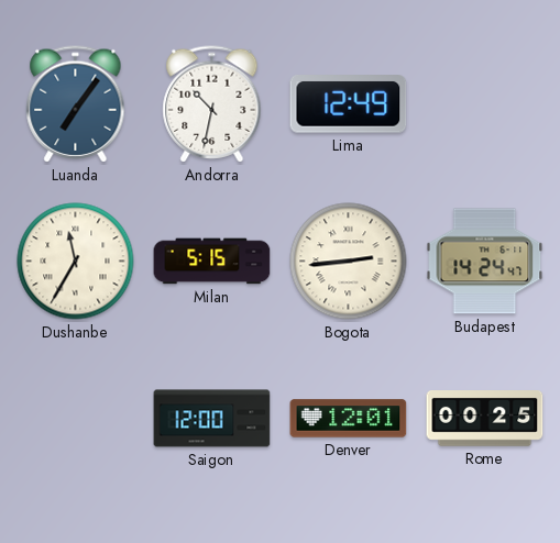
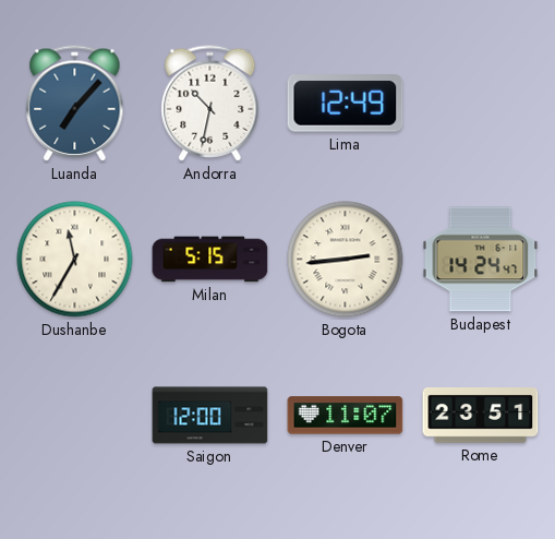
Luanda: 7:06 -> 7:07
Denver: 12:01 -> 11:07
Rome: 00:25 -> 23:51
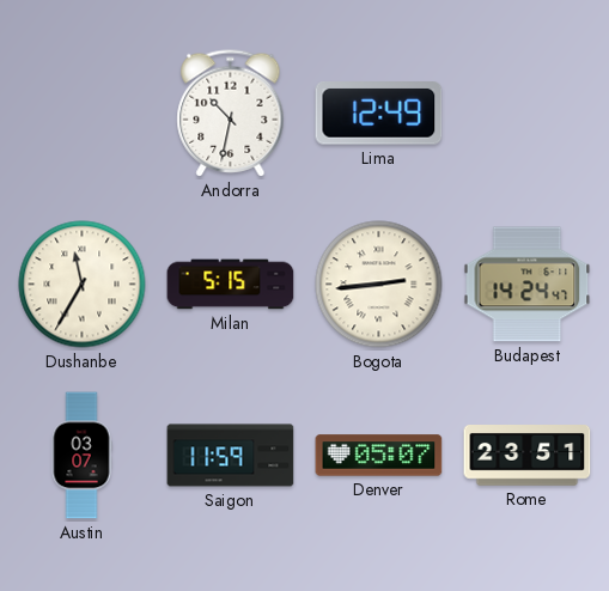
Luanda: 7:07 -> none
Austin: none -> 03:07
Saigon: 12:00 -> 11:59
Denver: 11:07 -> 05:07
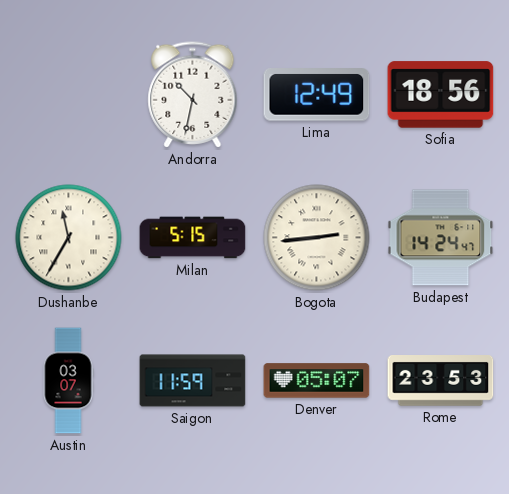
Sofia: none -> 18:56
Rome: 23:51 -> 23:53
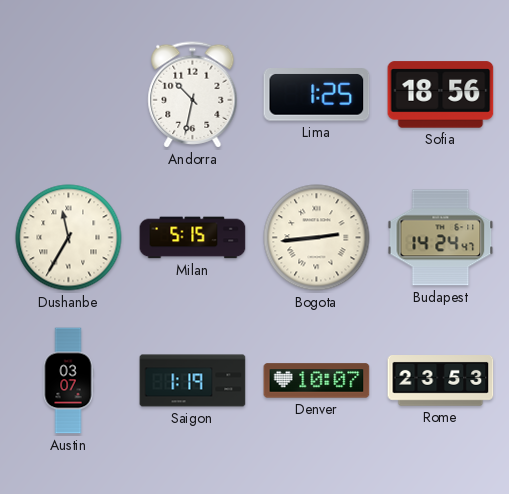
Lima: 12:49 -> 1:25
Saigon: 11:59 -> 1:19
Denver: 05:07 -> 10:07
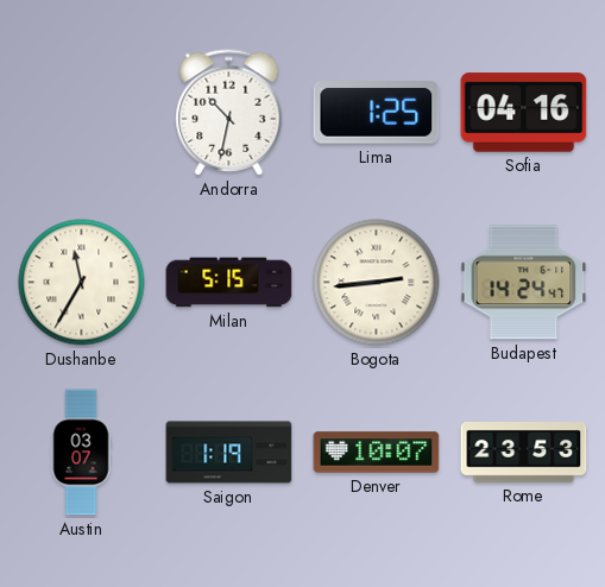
Sofia: 18:56 -> 04:16
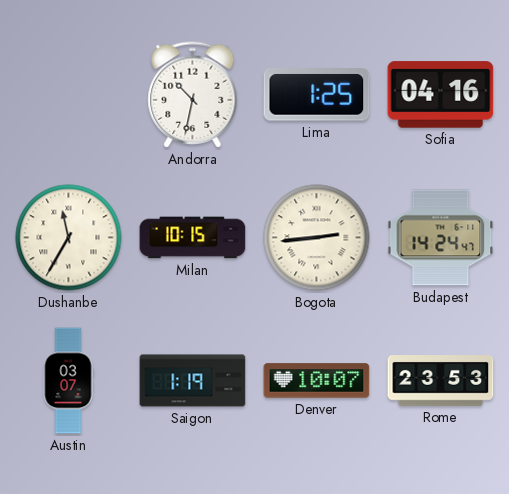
Milan: 5:15 -> 10:15
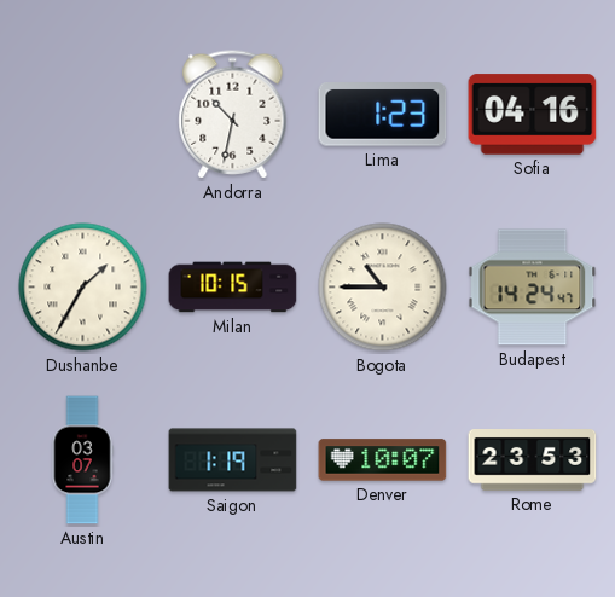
Lima: 1:25 -> 1:23
Dushanbe: 11:35 -> 1:35
Bogota: 2:44 -> 10:45
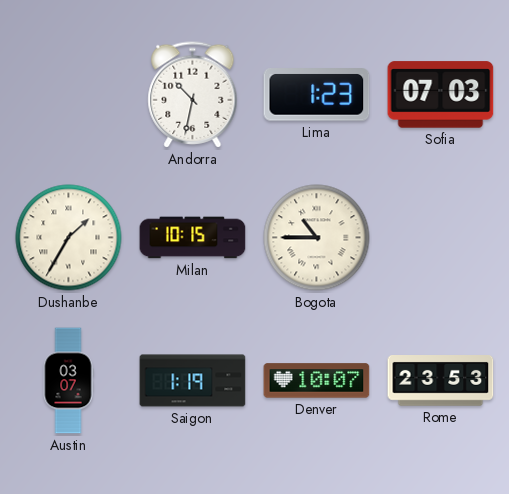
Sofia: 04:16 -> 07:03
Budapest: 14:24 -> none
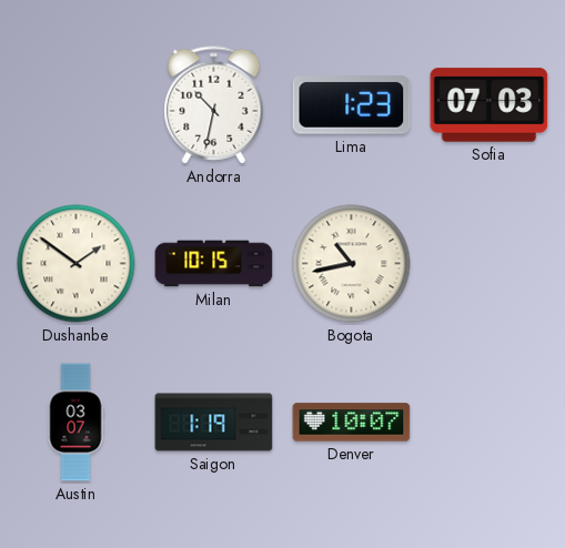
Dushanbe: 1:35 -> 1:51
Bogota: 10:45 -> 10:43
Rome: 23:53 -> none
